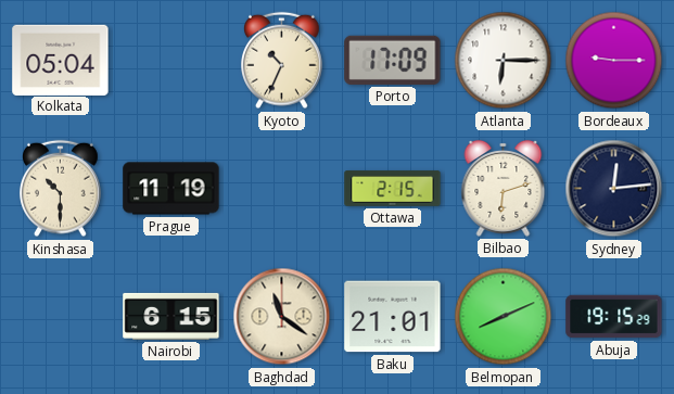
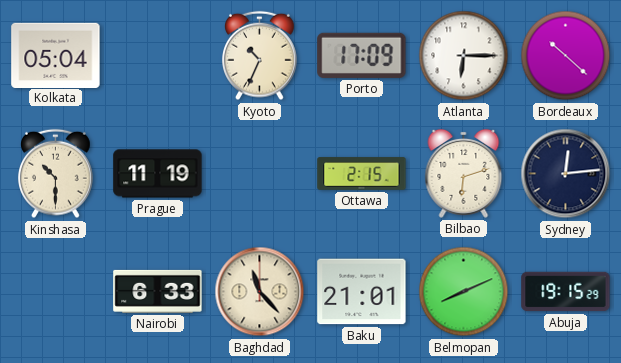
Bordeaux: 9:15 -> 10:22
Nairobi: 6:15 -> 6:33
Baghdad: 11:21 -> 11:23
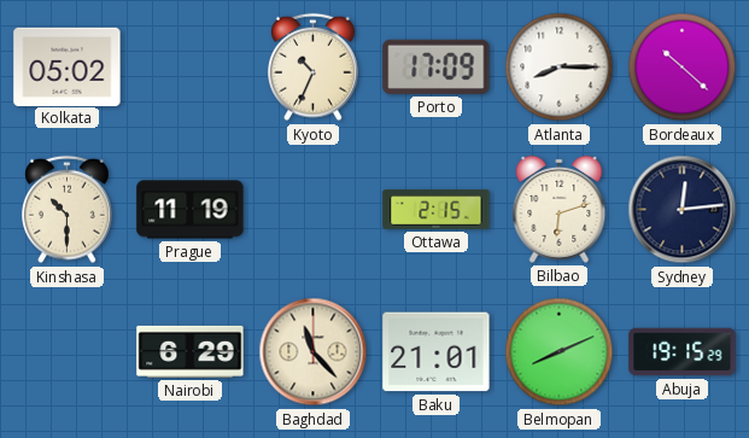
Kolkata: 05:04 -> 05:02
Atlanta: 6:15 -> 8:15
Nairobi: 6:33 -> 6:29
